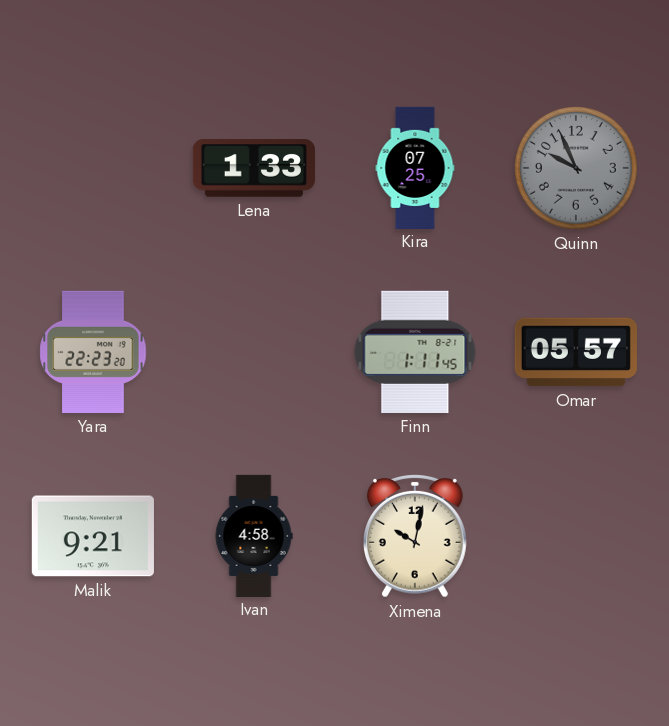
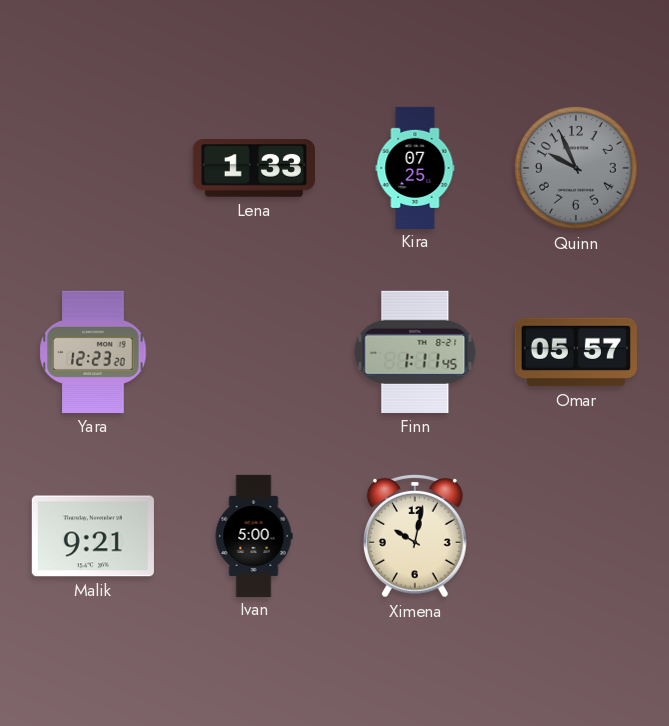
Yara: 22:23 -> 12:23
Ivan: 4:58 -> 5:00
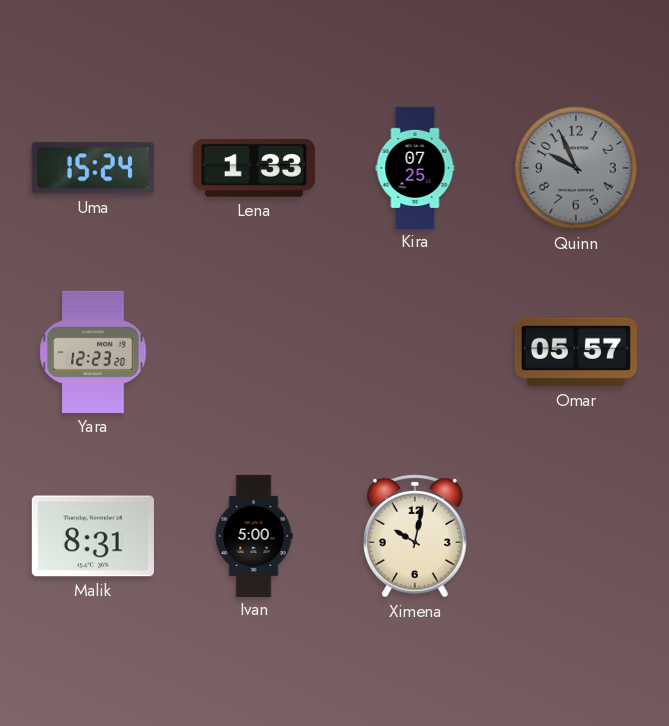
Uma: none -> 15:24
Finn: 1:11 -> none
Malik: 9:21 -> 8:31
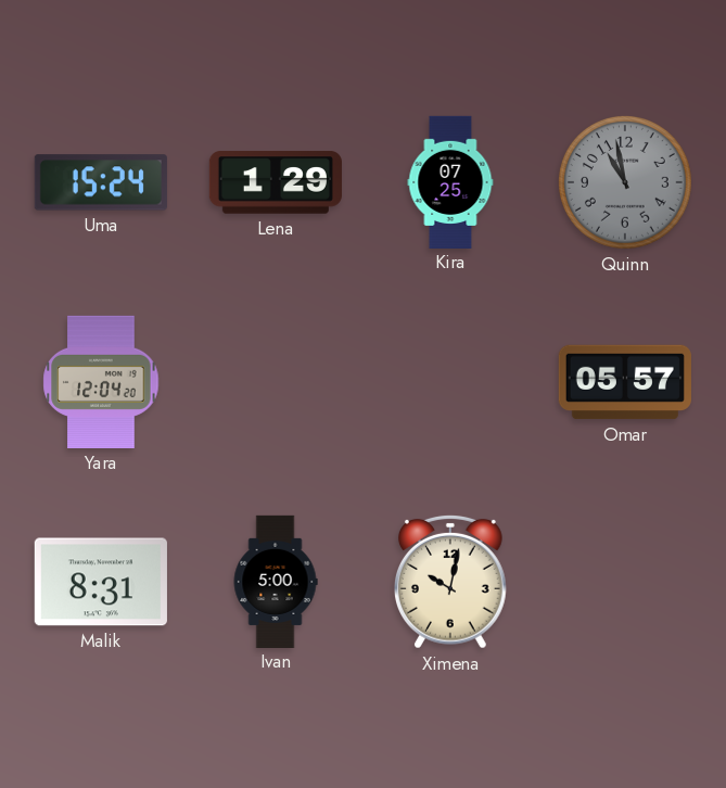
Lena: 1:33 -> 1:29
Quinn: 9:56 -> 10:58
Yara: 12:23 -> 12:04
